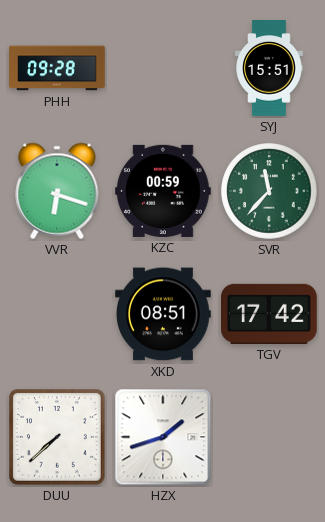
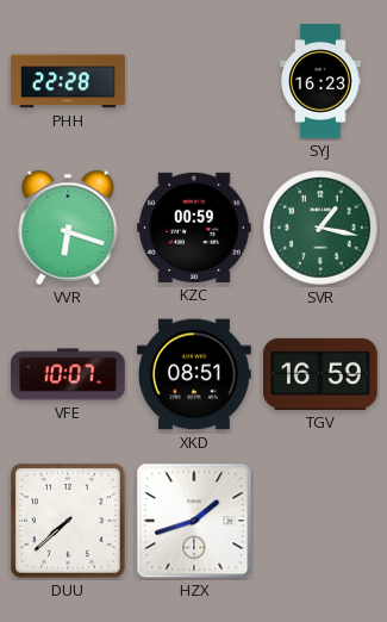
PHH: 09:28 -> 22:28
SYJ: 15:51 -> 16:23
SVR: 11:37 -> 1:17
VFE: none -> 10:07
TGV: 17:42 -> 16:59
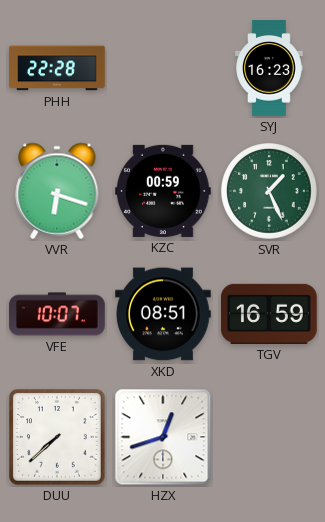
SVR: 1:17 -> 1:26
HZX: 1:42 -> 12:42
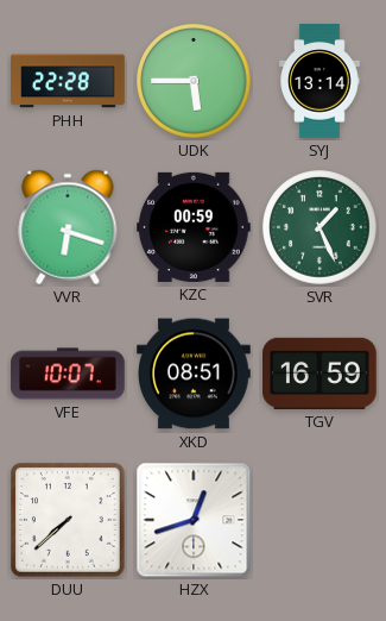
UDK: none -> 5:45
SYJ: 16:23 -> 13:14
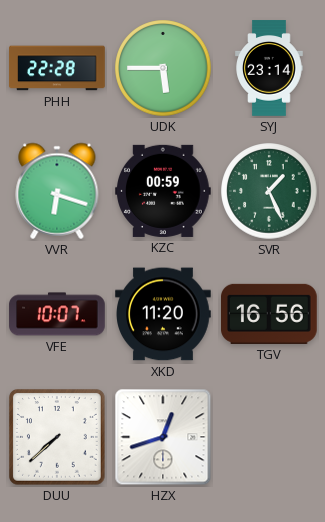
SYJ: 13:14 -> 23:14
XKD: 08:51 -> 11:20
TGV: 16:59 -> 16:56
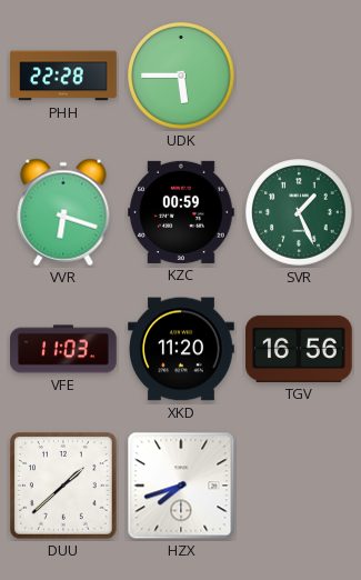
SYJ: 23:14 -> none
VFE: 10:07 -> 11:03
DUU: 7:38 -> 1:38
HZX: 12:42 -> 7:42
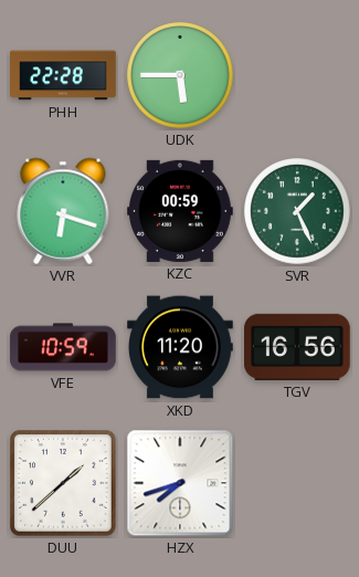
VFE: 11:03 -> 10:59
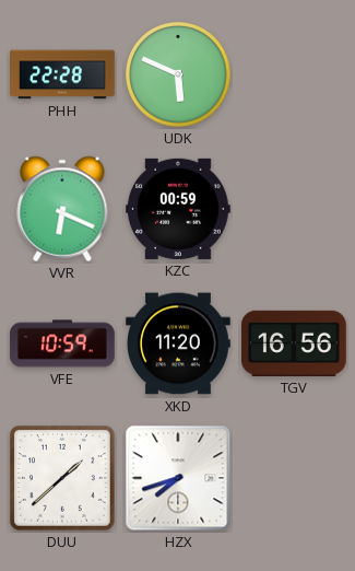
UDK: 5:45 -> 5:49
VVR: 6:18 -> 6:19
SVR: 1:26 -> none
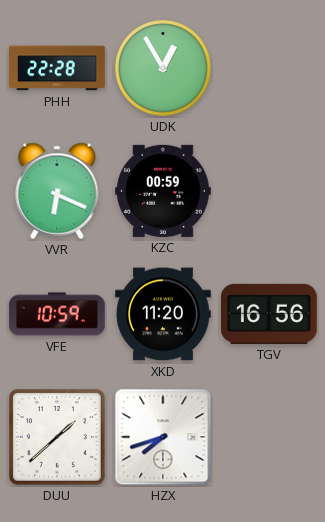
UDK: 5:49 -> 12:55
